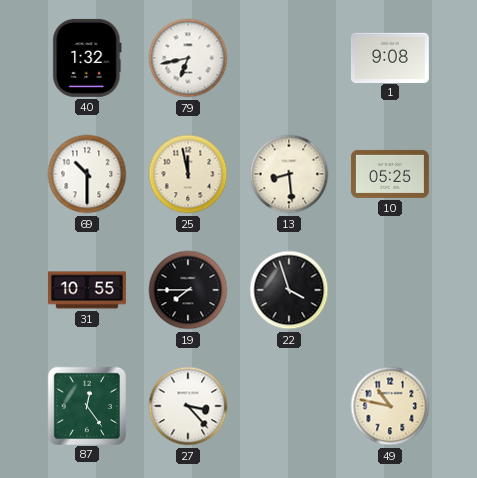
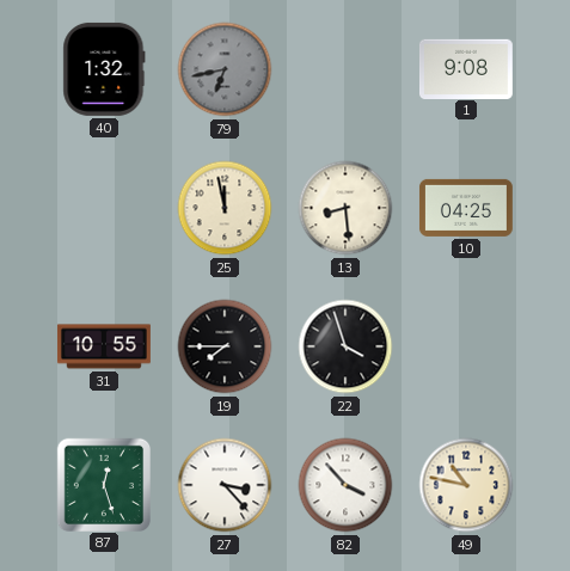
79 dial: white -> grey
69: 10:30 -> none
10: 05:25 -> 04:25
87: 12:24 -> 12:27
82: none -> 3:53
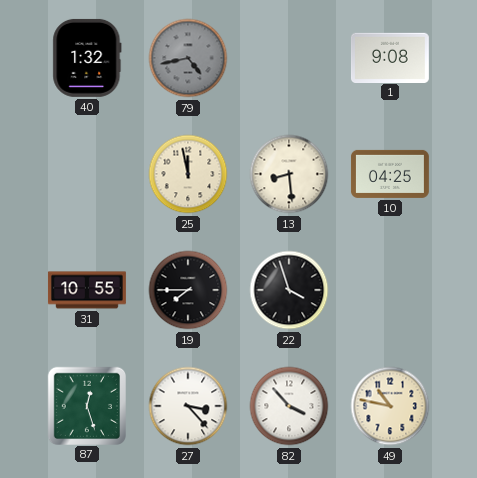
79: 6:43 -> 4:43
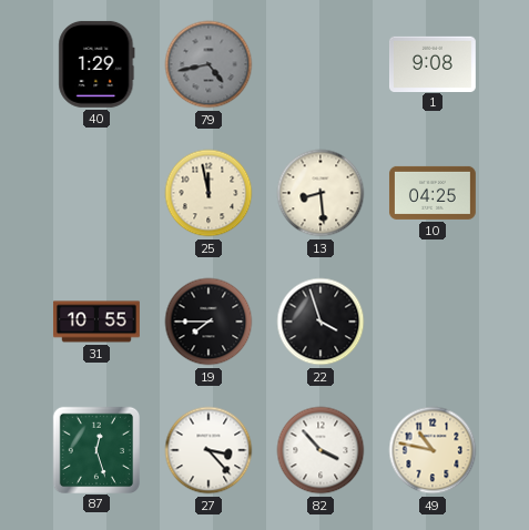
40: 1:32 -> 1:29
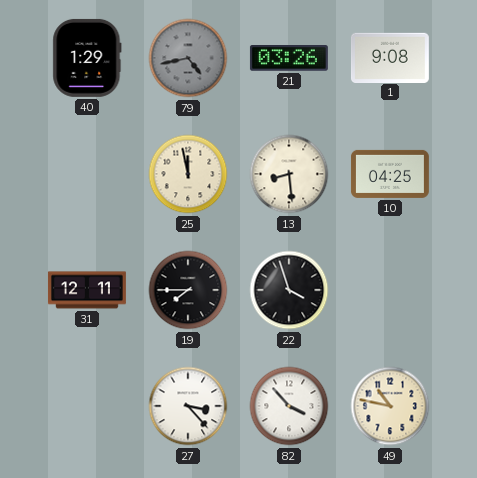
21: none -> 03:26
31: 10:55 -> 12:11
87: 12:27 -> none
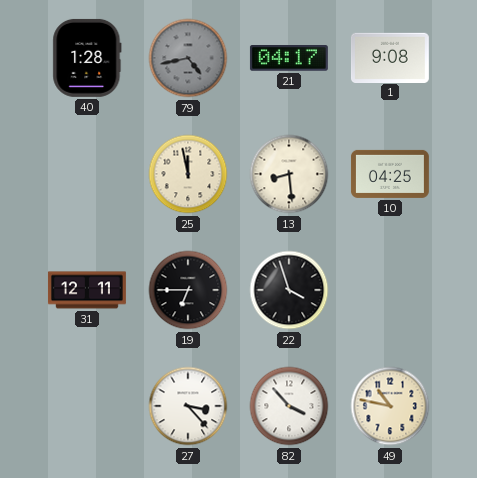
40: 1:29 -> 1:28
21: 03:26 -> 04:17
19: 7:45 -> 6:45
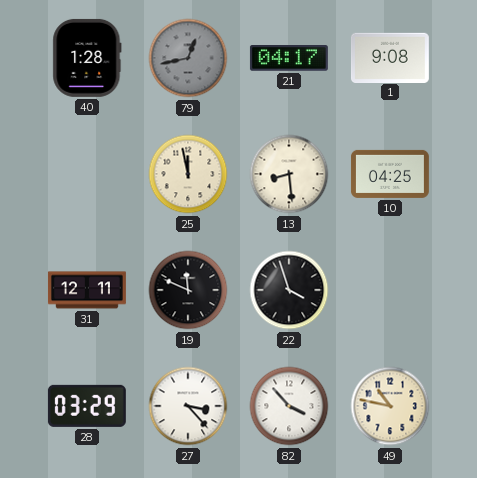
79: 4:43 -> 12:43
19: 6:45 -> 11:49
28: none -> 03:29
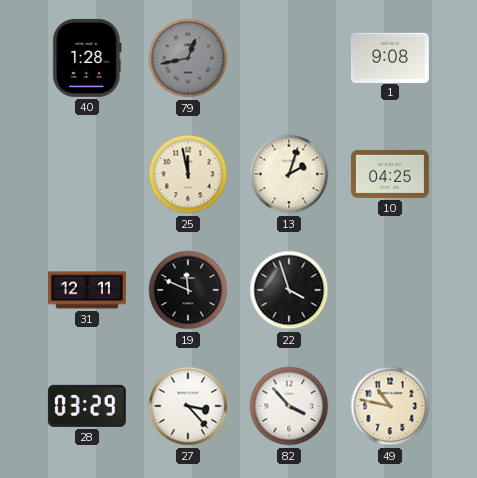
21: 04:17 -> none
13: 8:29 -> 2:03
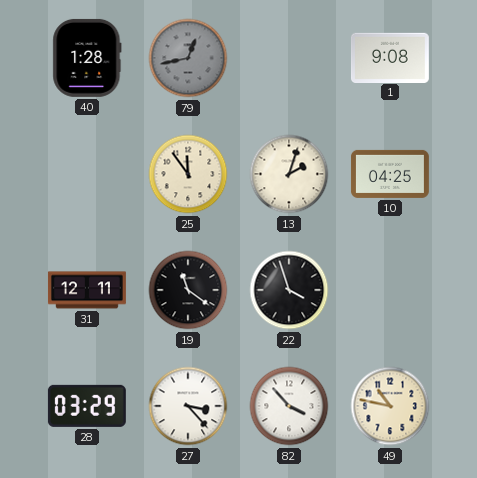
25: 11:58 -> 11:54
19: 11:49 -> 11:21
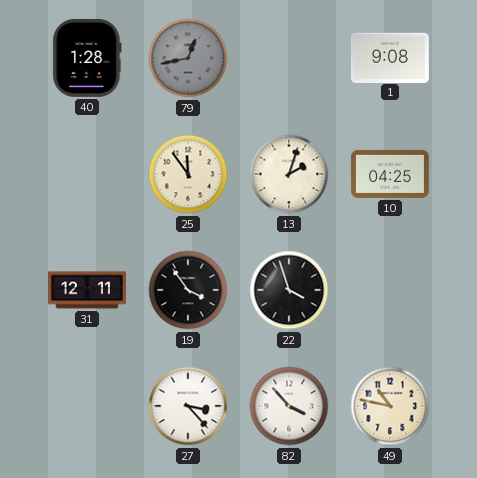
19: 11:21 -> 3:54
28: 03:29 -> none
